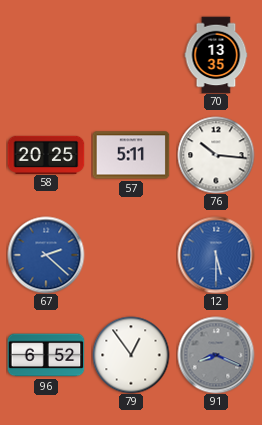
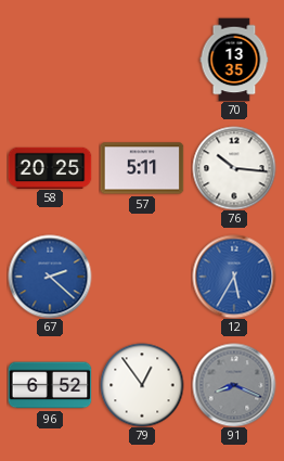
12: 5:30 -> 5:35
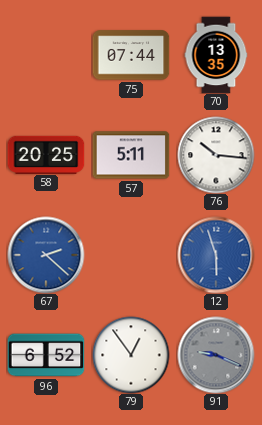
75: none -> 07:44
12: 5:35 -> 5:57
91: 8:19 -> 9:19
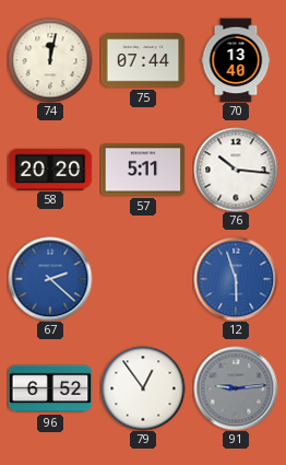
74: none -> 12:02
70: 13:35 -> 13:40
58: 20:25 -> 20:20
91: 9:19 -> 9:14
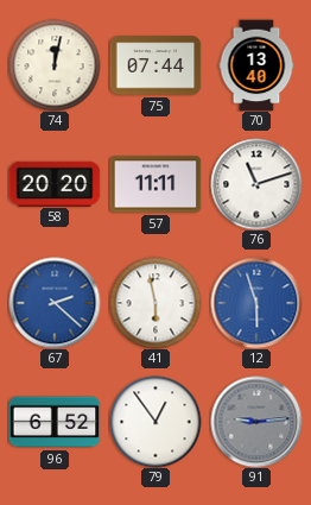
57: 5:11 -> 11:11
76: 10:16 -> 11:12
41: none -> 5:58
